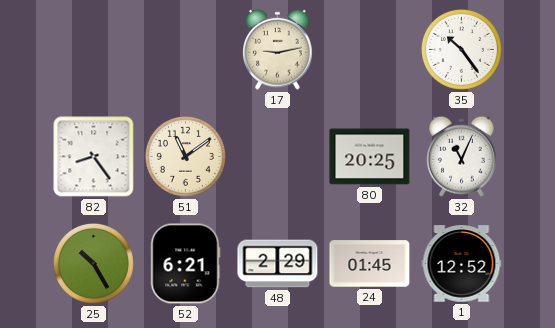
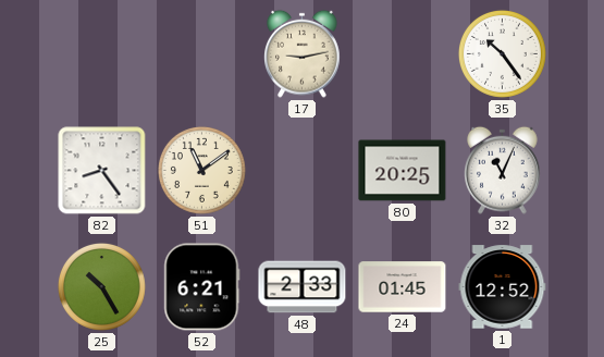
48: 2:29 -> 2:33
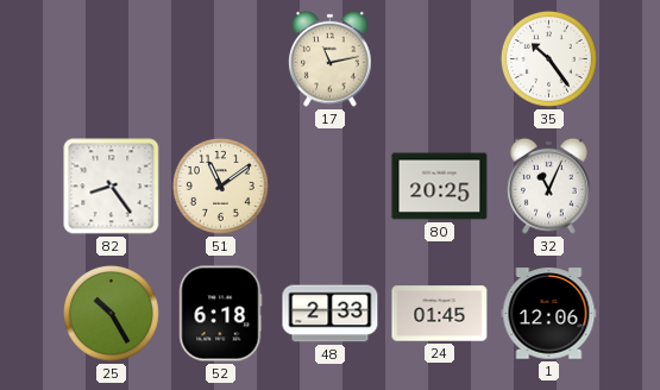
17: 9:13 -> 11:13
52: 6:21 -> 6:18
1: 12:52 -> 12:06
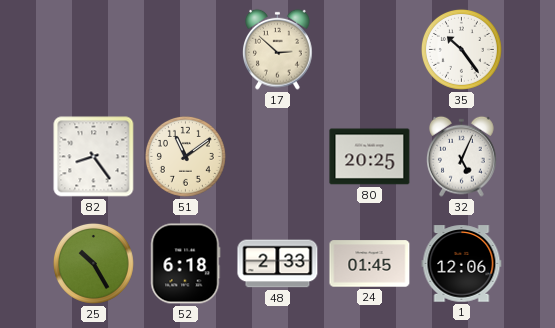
17: 11:13 -> 2:52
32: 11:04 -> 5:04
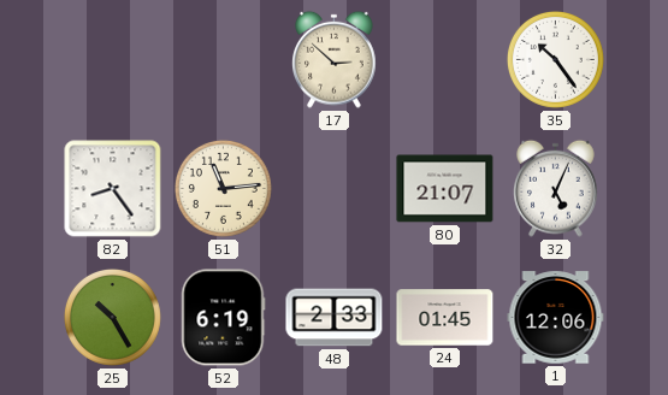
51: 11:09 -> 11:14
80: 20:25 -> 21:07
52: 6:18 -> 6:19
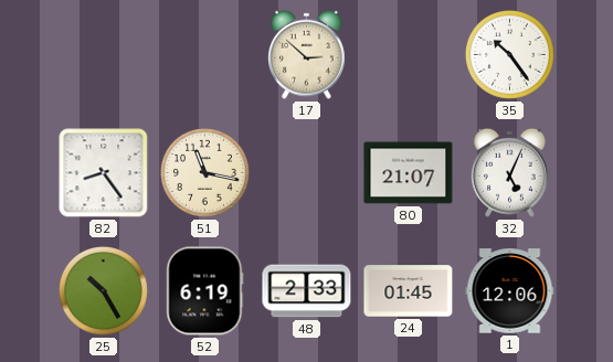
51: 11:14 -> 11:17
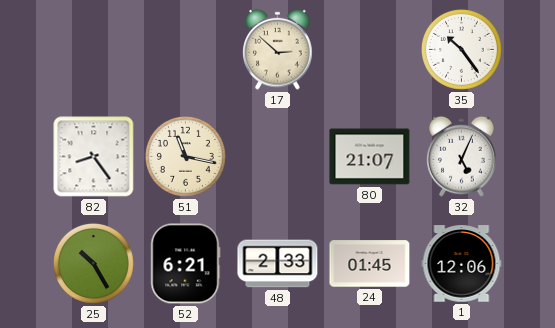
52: 6:19 -> 6:21
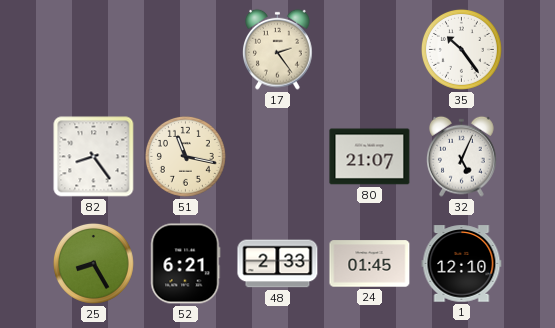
17: 2:52 -> 2:24
25: 10:25 -> 8:25
1: 12:06 -> 12:10
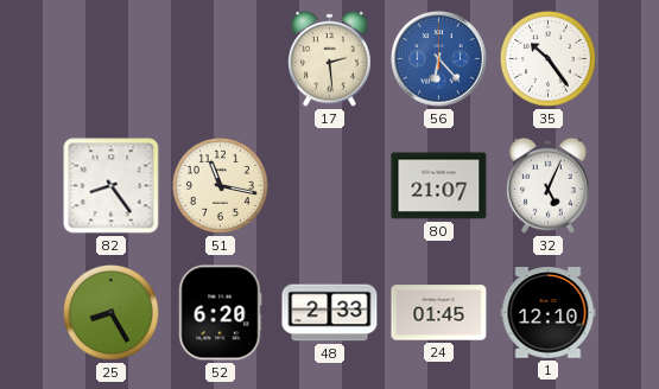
17: 2:24 -> 2:29
56: none -> 6:23
52: 6:21 -> 6:20
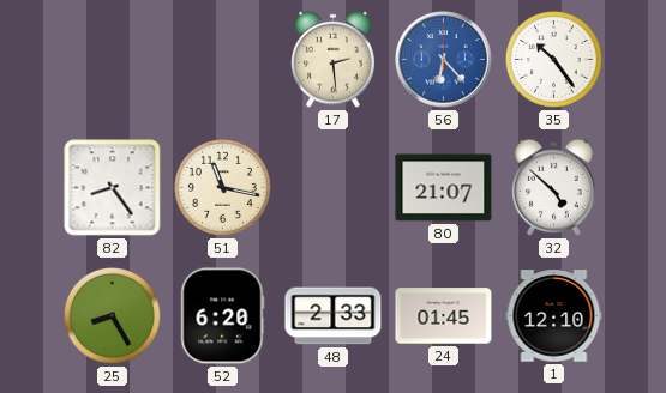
32: 5:04 -> 4:52
